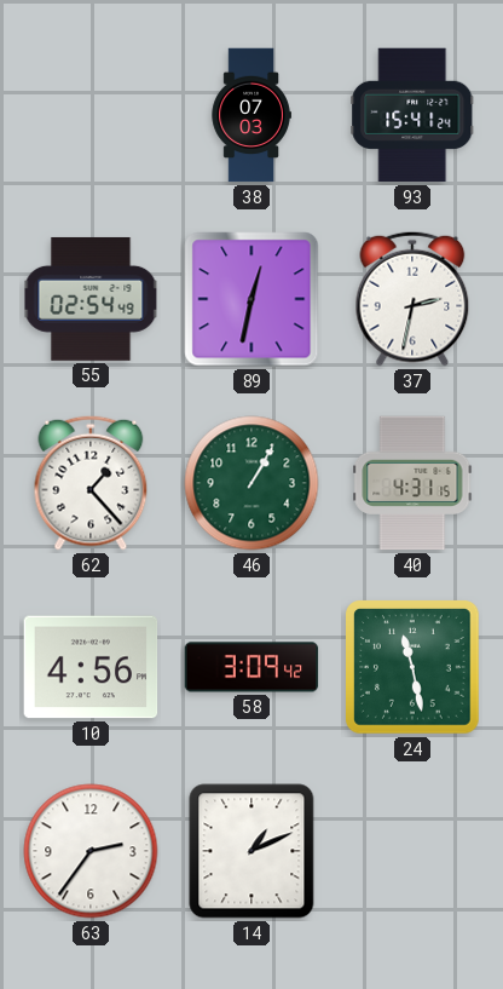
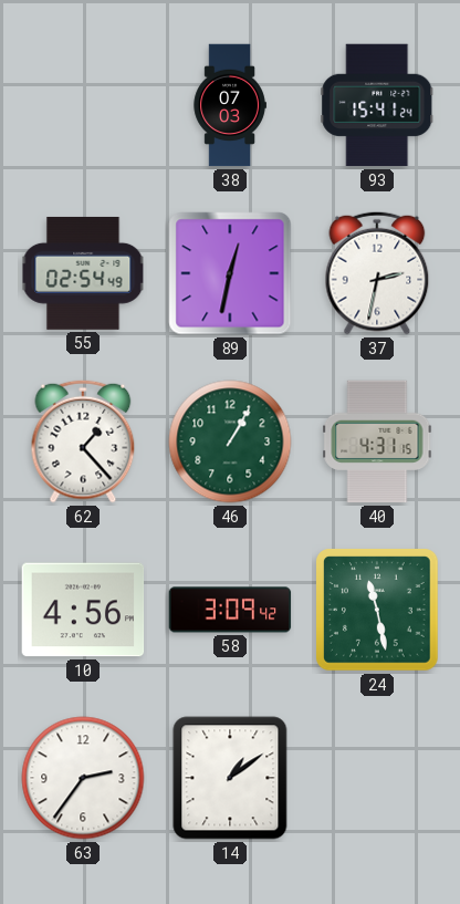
14: 1:11 -> 1:09
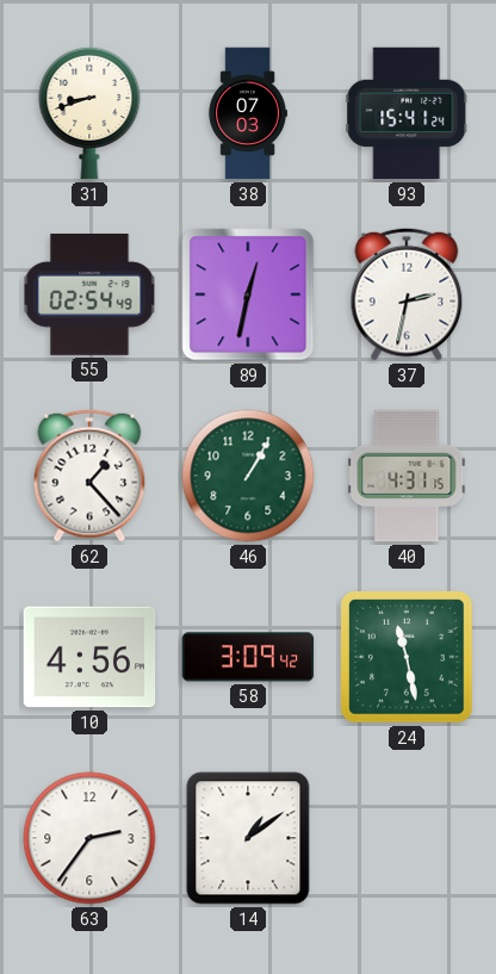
31: none -> 8:42
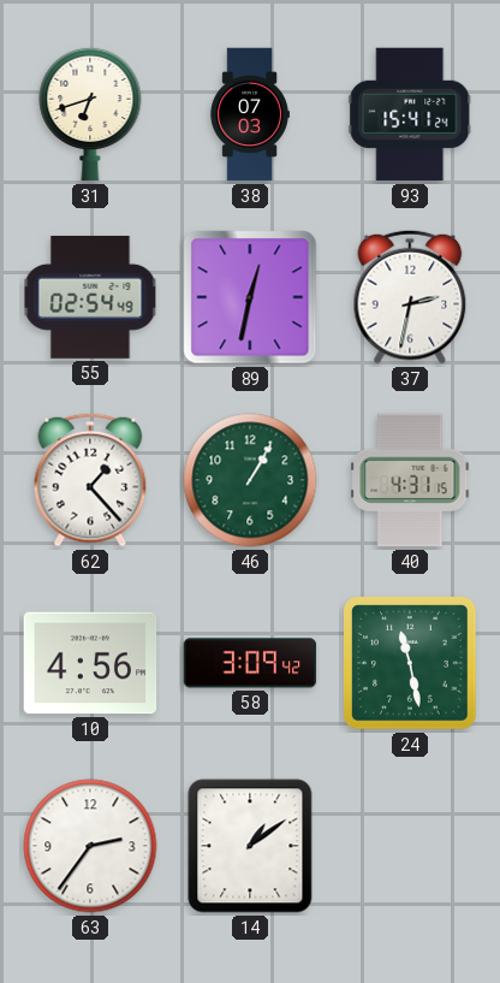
31: 8:42 -> 6:42
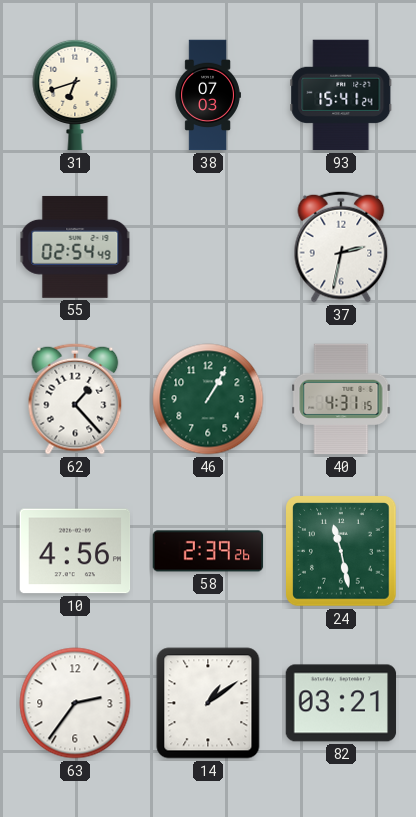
89: 12:32 -> none
58: 3:09 -> 2:39
82: none -> 03:21
